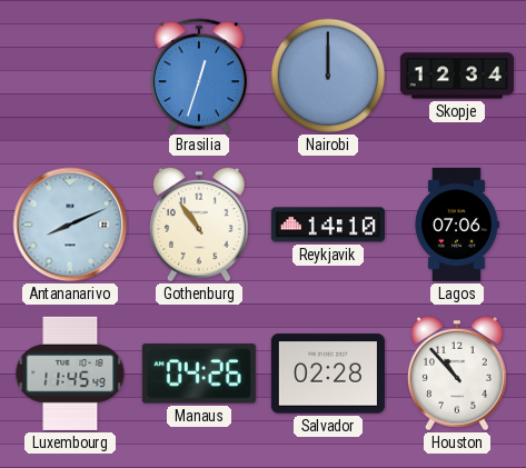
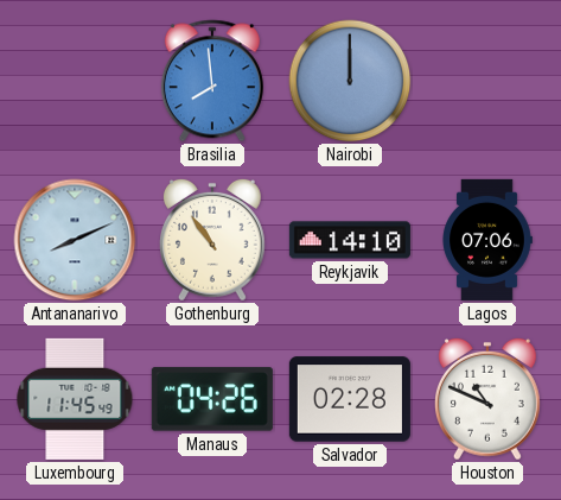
Brasilia: 12:33 -> 7:59
Skopje: 12:34 -> none
Houston: 10:53 -> 10:49
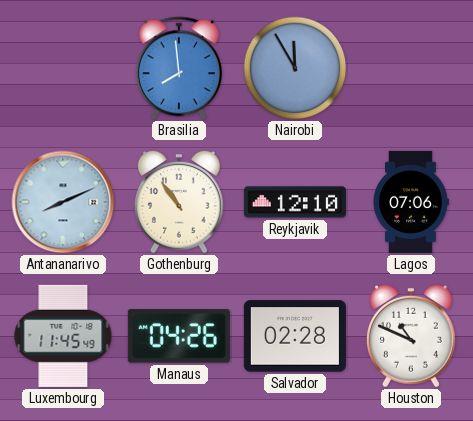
Nairobi: 12:00 -> 11:55
Reykjavik: 14:10 -> 12:10
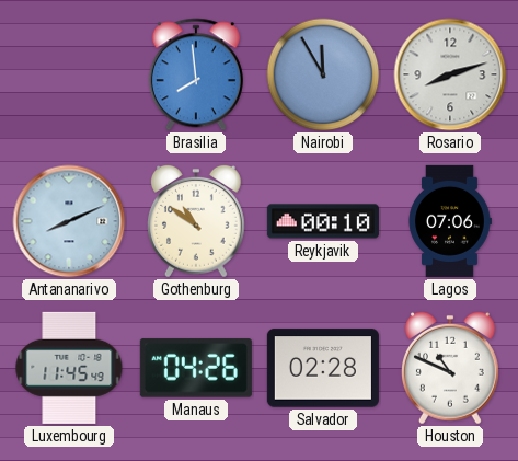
Rosario: none -> 8:12
Gothenburg: 10:54 -> 10:51
Reykjavik: 12:10 -> 00:10
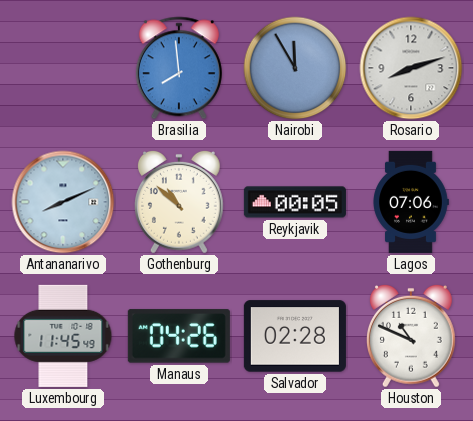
Gothenburg: 10:51 -> 10:52
Reykjavik: 00:10 -> 00:05
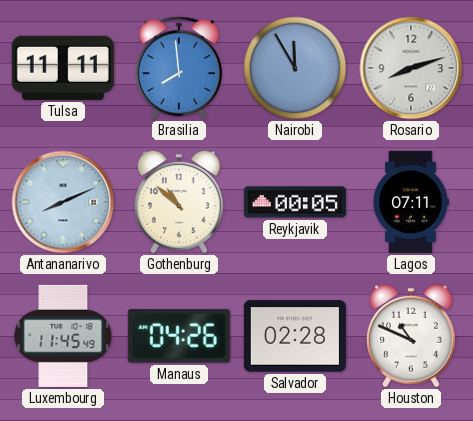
Tulsa: none -> 11:11
Lagos: 07:06 -> 07:11
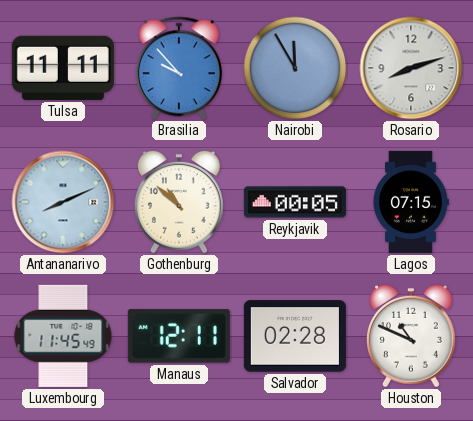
Brasilia: 7:59 -> 9:53
Lagos: 07:11 -> 07:15
Manaus: 04:26 -> 12:11
